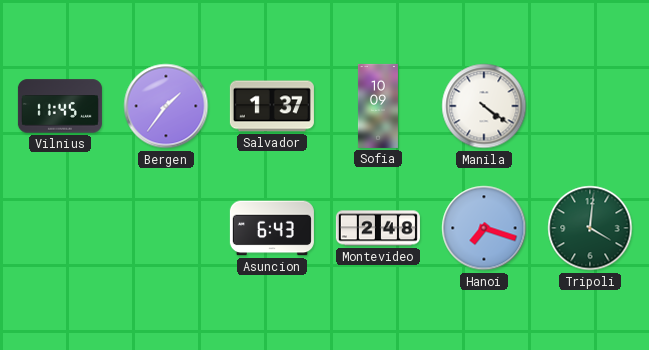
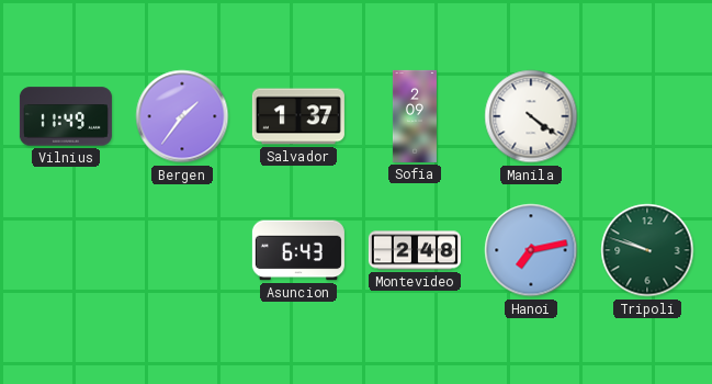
Vilnius: 11:45 -> 11:49
Sofia: 10:09 -> 2:09
Hanoi: 7:18 -> 7:13
Tripoli: 4:01 -> 9:48
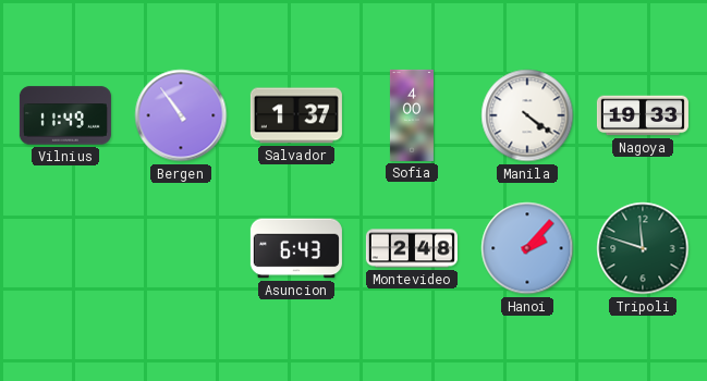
Bergen: 1:36 -> 10:54
Sofia: 2:09 -> 4:00
Nagoya: none -> 19:33
Hanoi: 7:13 -> 2:07
Tripoli: 9:48 -> 11:48
